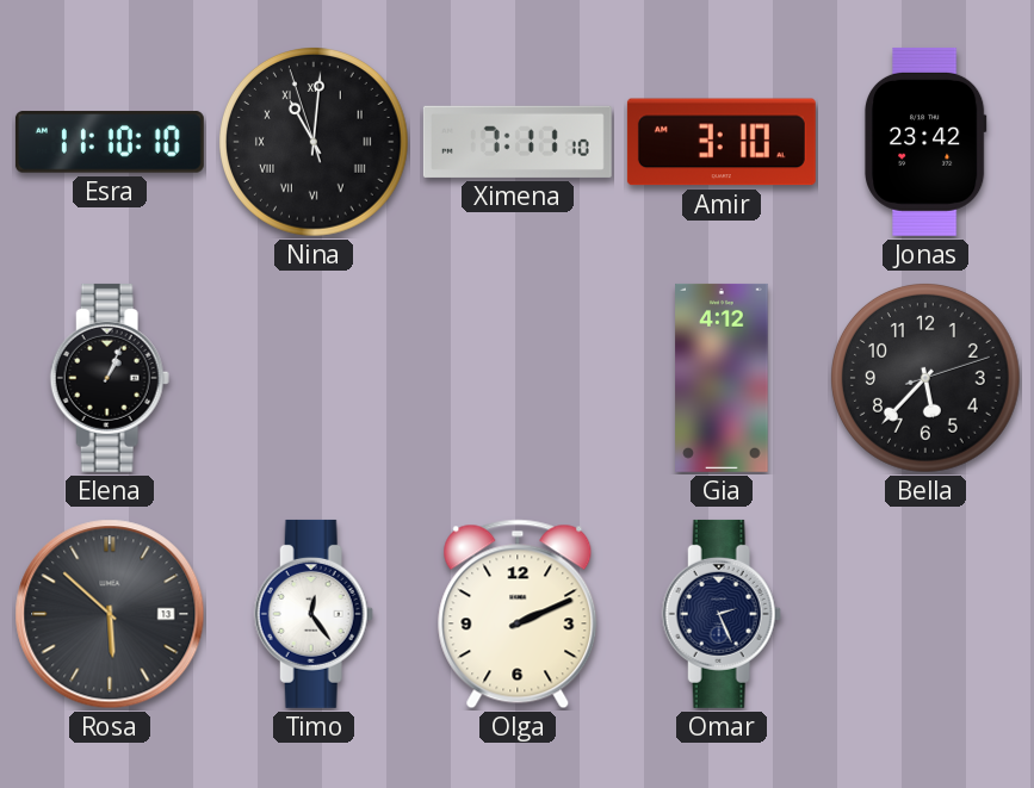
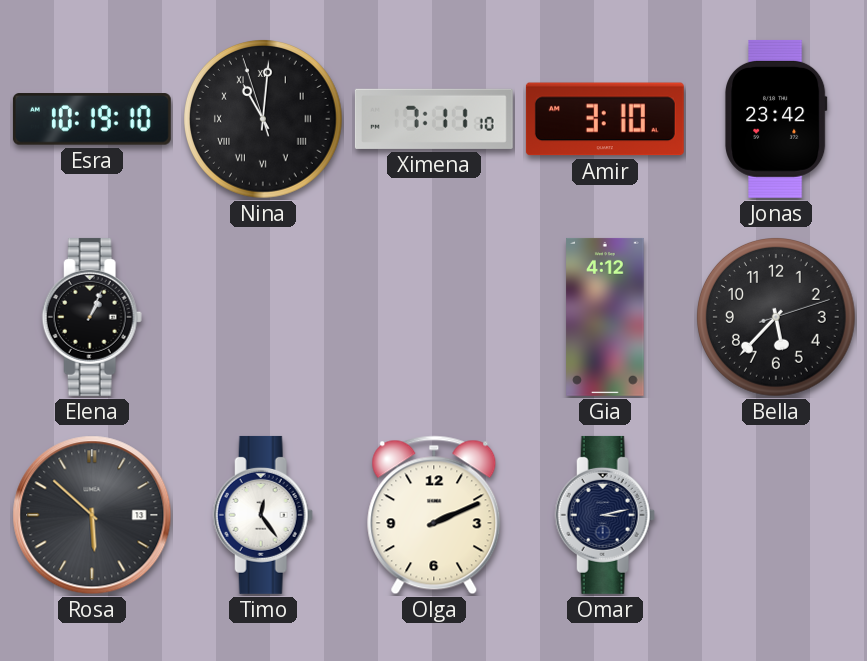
Esra: 11:10 -> 10:19
Omar: 2:26 -> 3:13
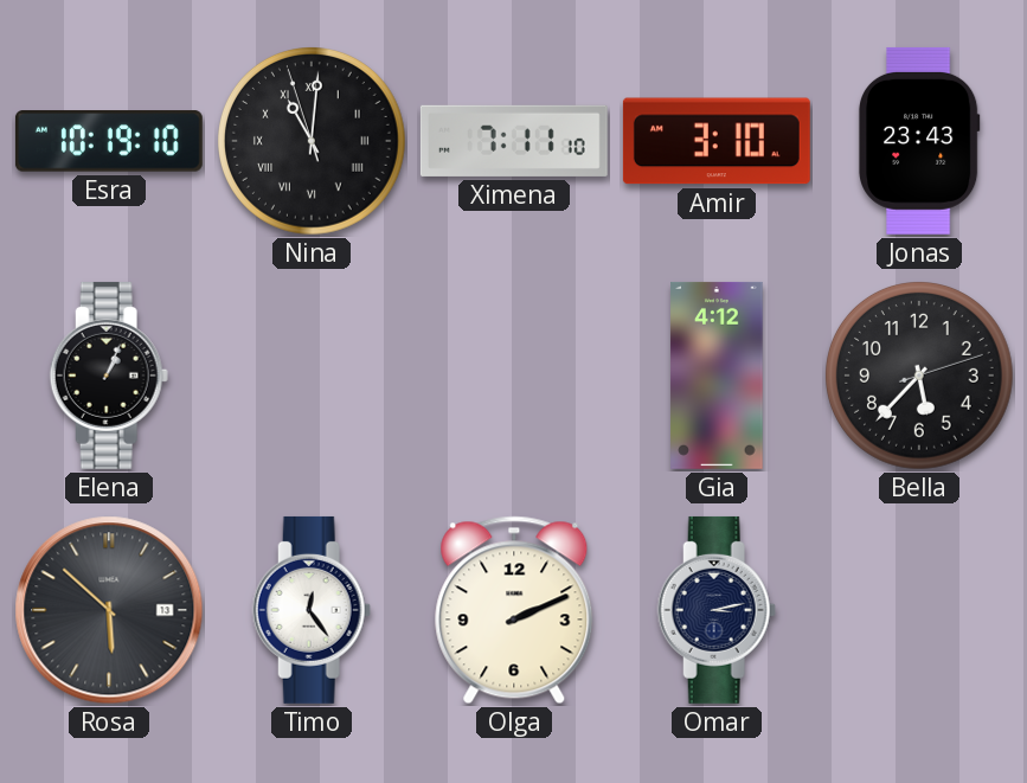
Jonas: 23:42 -> 23:43
